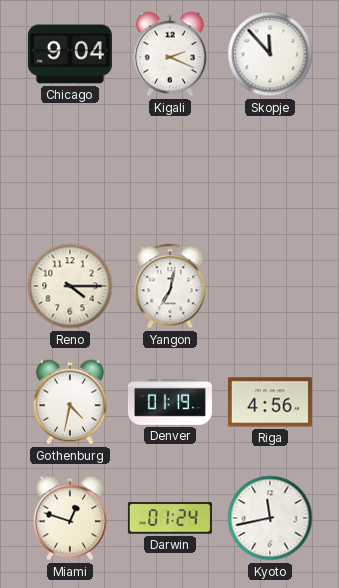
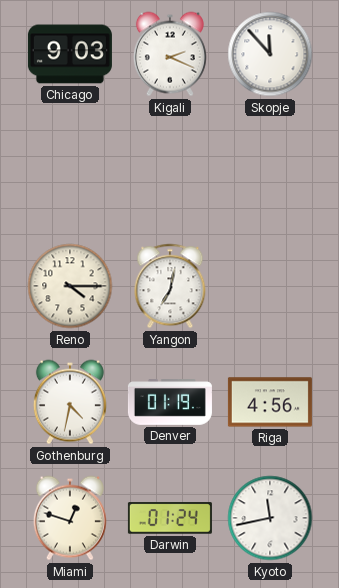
Chicago: 9:04 -> 9:03
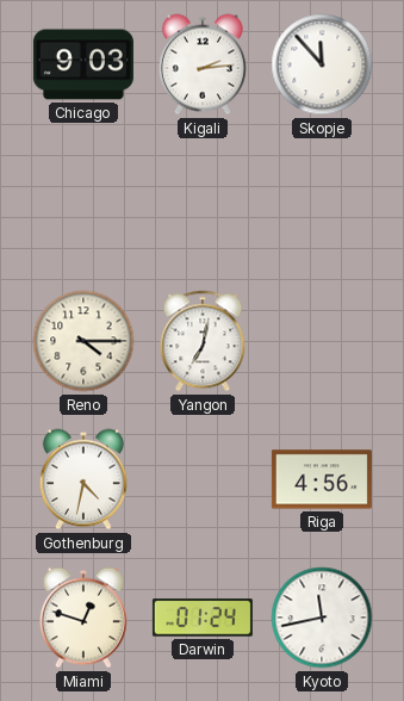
Kigali: 2:19 -> 2:14
Denver: 01:19 -> none
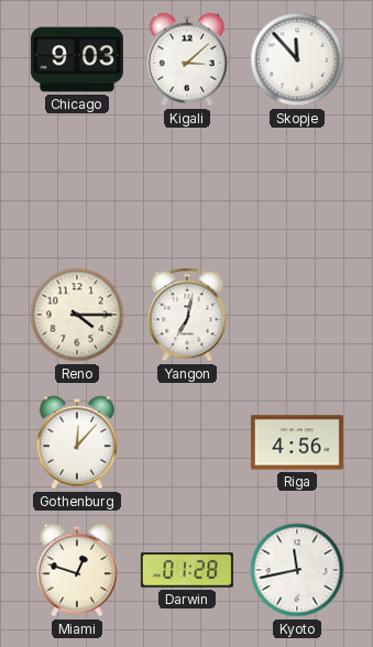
Kigali: 2:14 -> 3:08
Gothenburg: 4:32 -> 12:07
Darwin: 01:24 -> 01:28
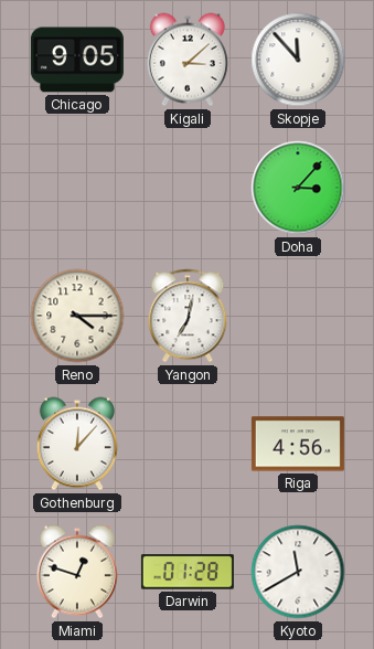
Chicago: 9:03 -> 9:05
Doha: none -> 3:07
Kyoto: 11:43 -> 11:40
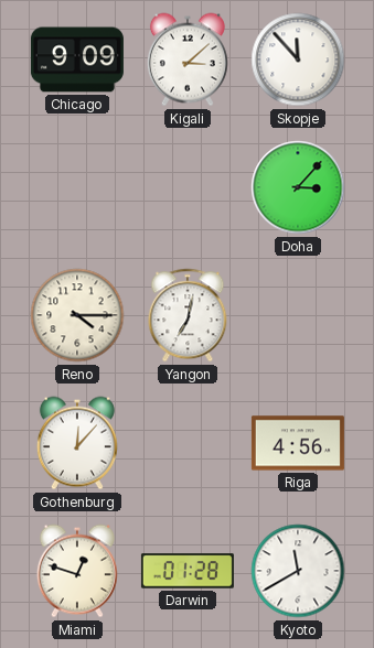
Chicago: 9:05 -> 9:09
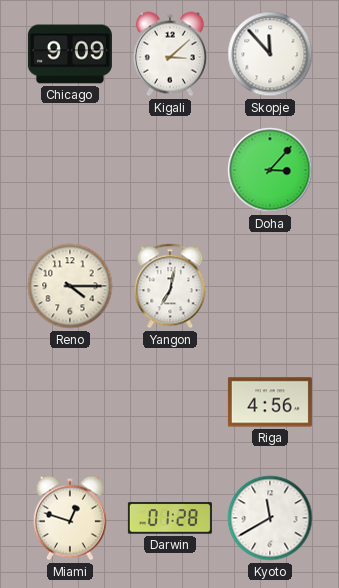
Gothenburg: 12:07 -> none
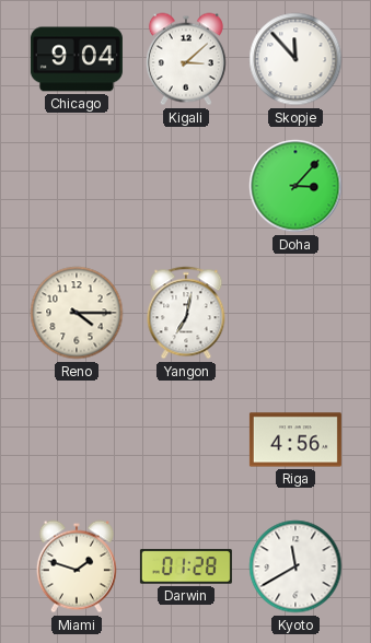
Chicago: 9:09 -> 9:04
Miami: 12:48 -> 1:48
